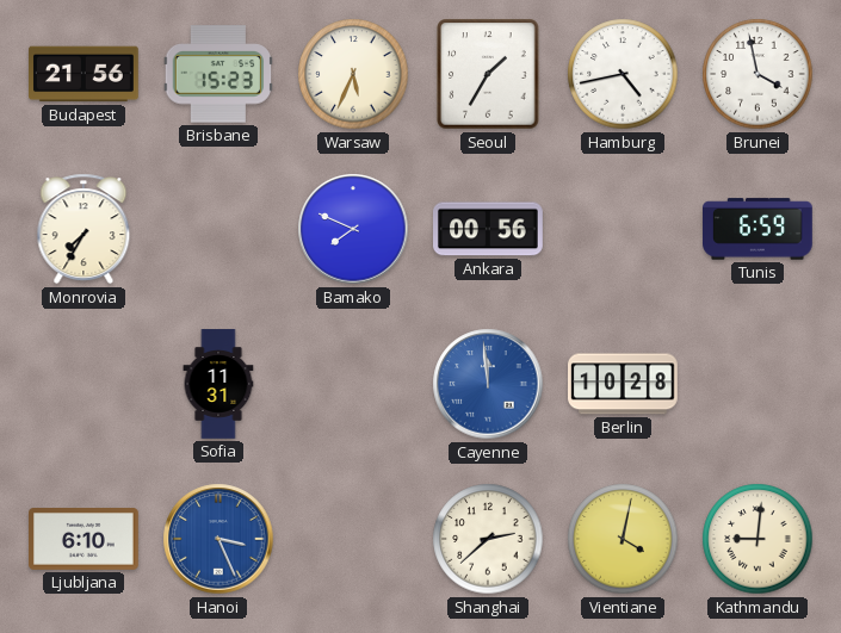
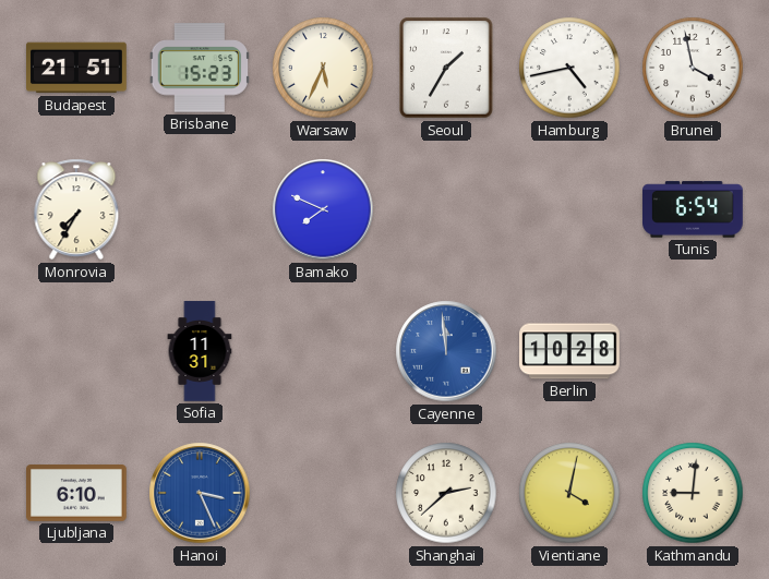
Budapest: 21:56 -> 21:51
Ankara: 00:56 -> none
Tunis: 6:59 -> 6:54
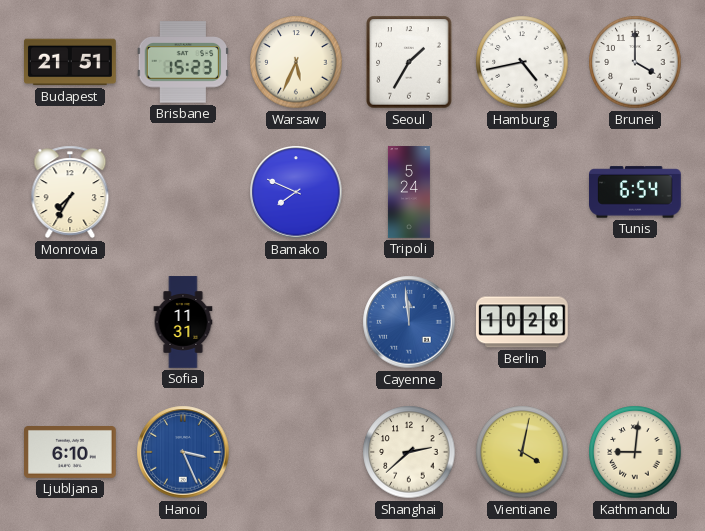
Brunei: 3:58 -> 4:00
Tripoli: none -> 5:24
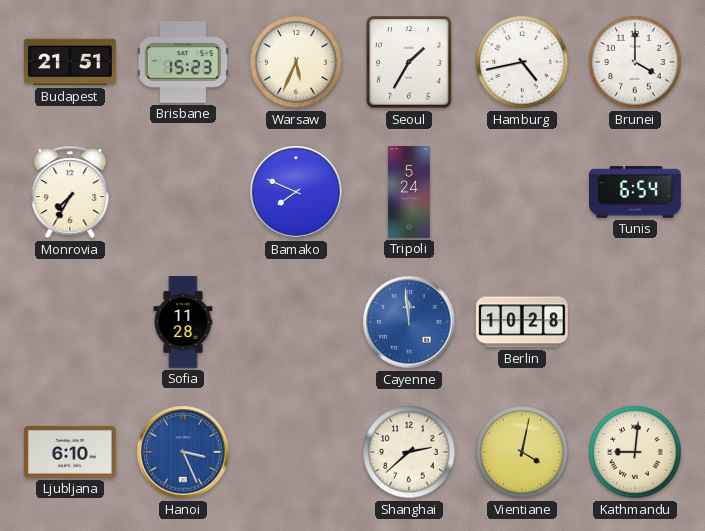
Sofia: 11:31 -> 11:28
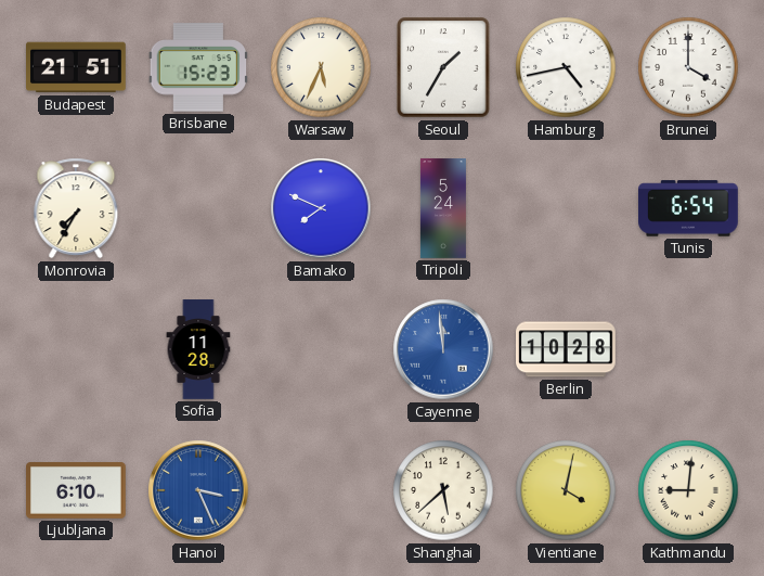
Shanghai: 2:38 -> 5:38
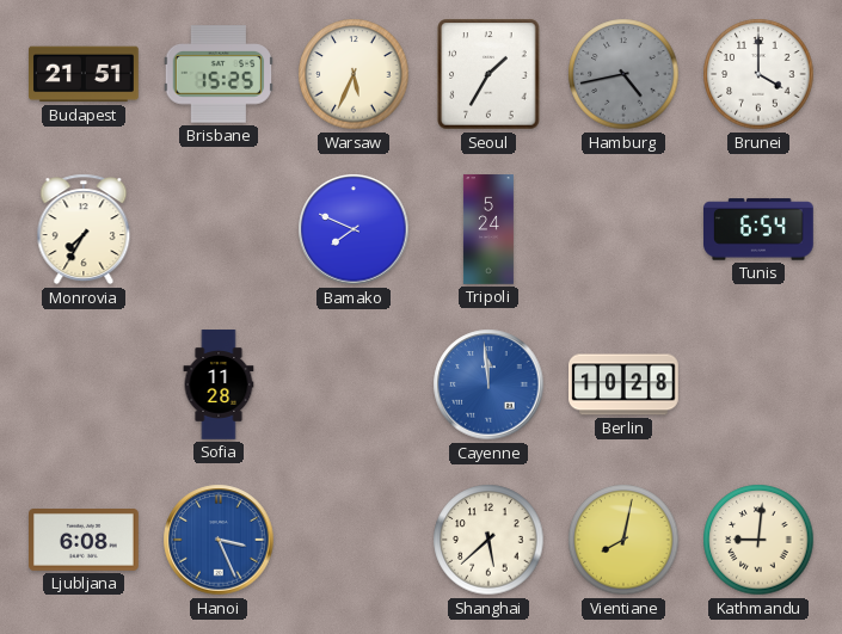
Brisbane: 15:23 -> 15:25
Hamburg dial: white -> grey
Ljubljana: 6:10 -> 6:08
Vientiane: 4:02 -> 8:02
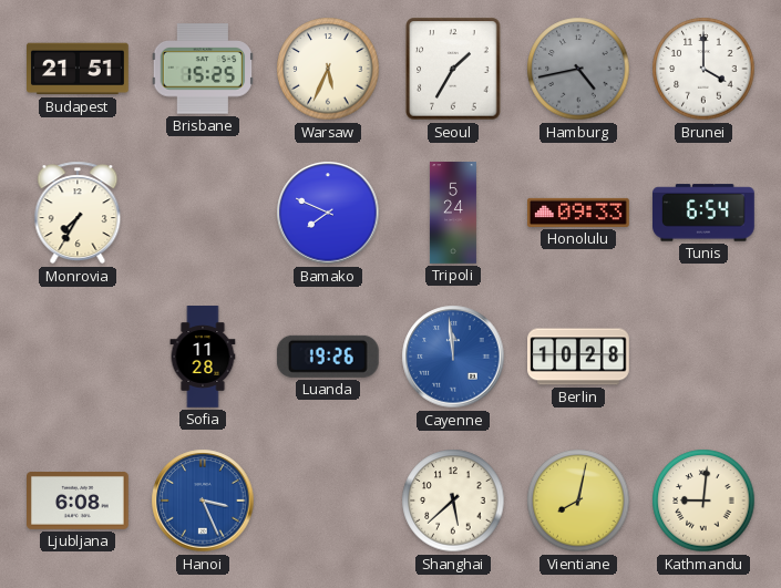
Honolulu: none -> 09:33
Luanda: none -> 19:26
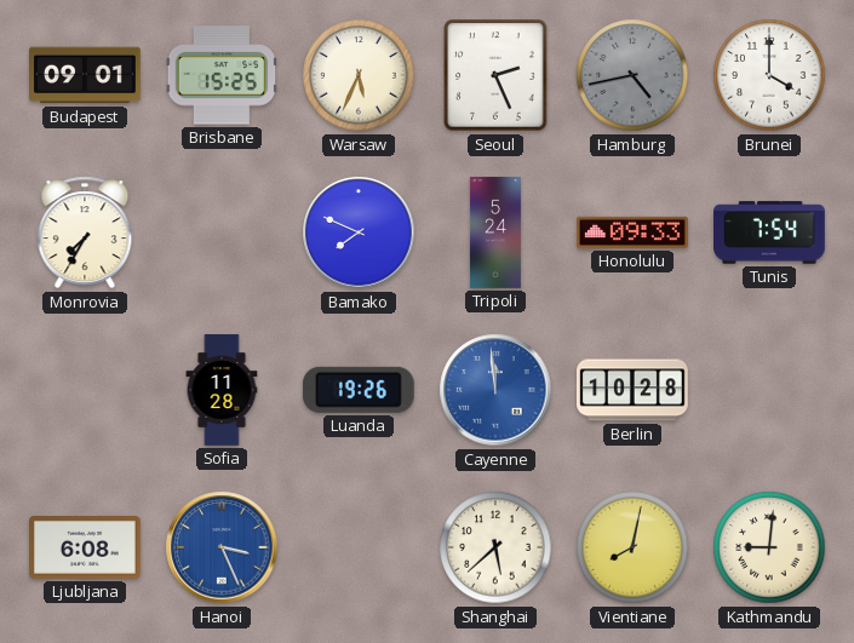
Budapest: 21:51 -> 09:01
Seoul: 1:35 -> 2:26
Tunis: 6:54 -> 7:54
